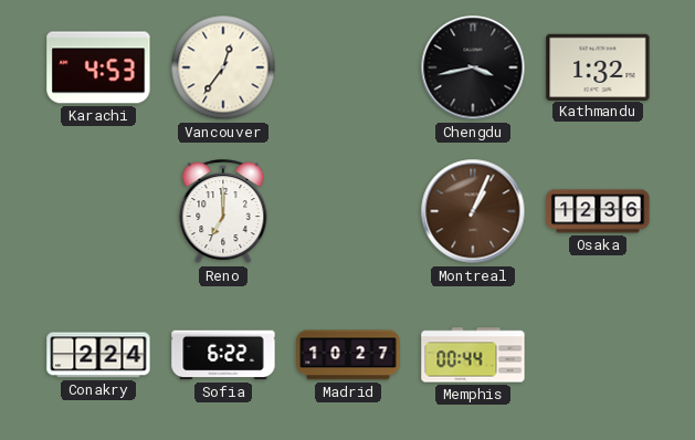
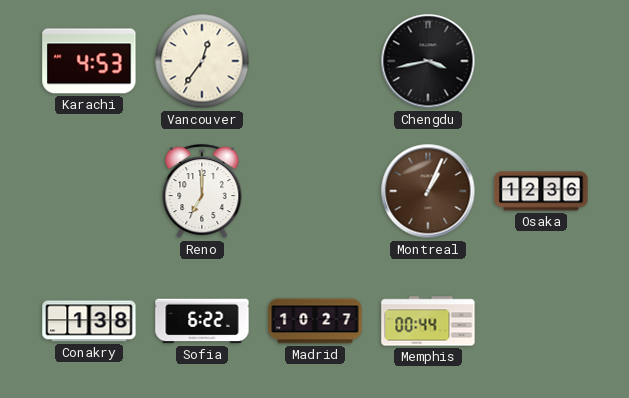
Kathmandu: 1:32 -> none
Conakry: 2:24 -> 1:38
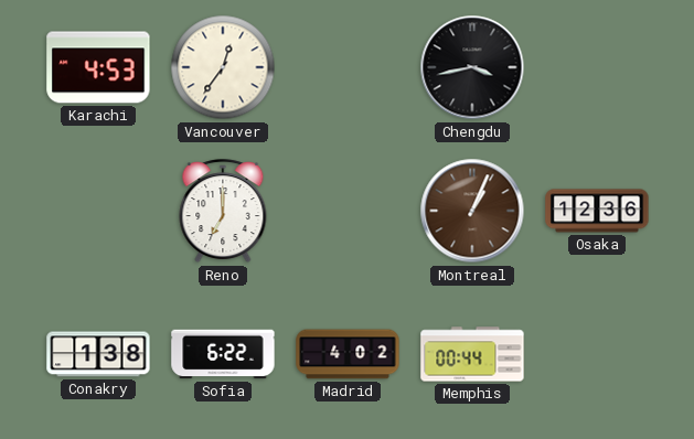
Madrid: 10:27 -> 4:02
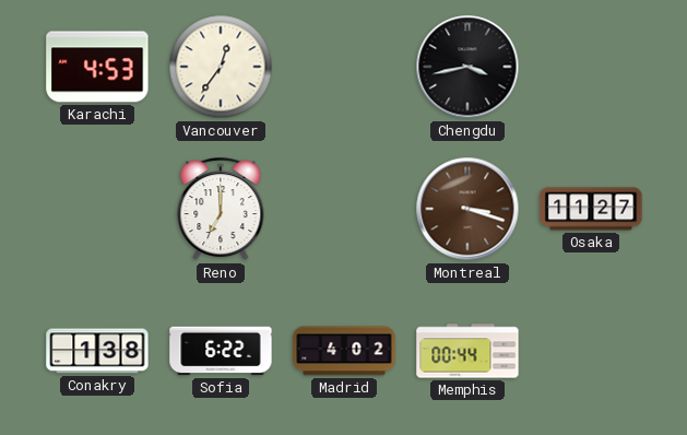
Montreal: 1:04 -> 3:18
Osaka: 12:36 -> 11:27
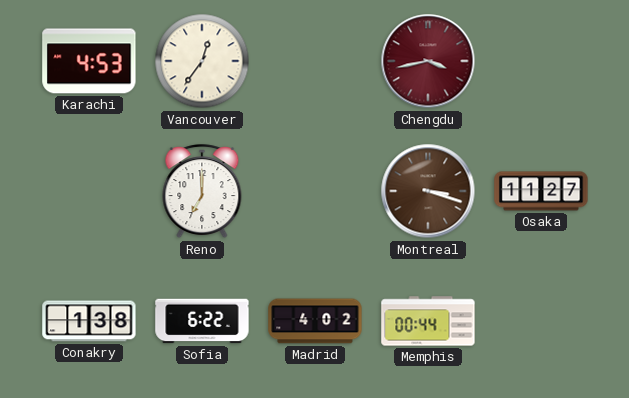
Chengdu dial: black -> burgundy
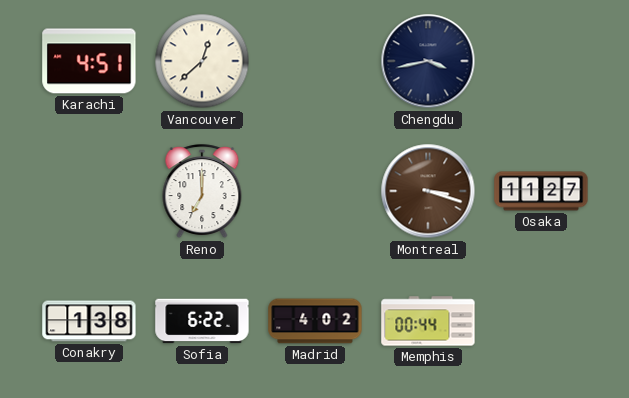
Karachi: 4:53 -> 4:51
Vancouver: 12:36 -> 12:38
Chengdu dial: burgundy -> navy
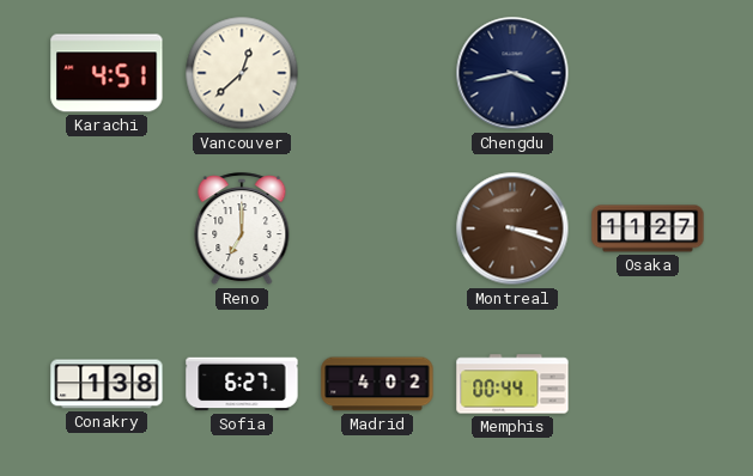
Sofia: 6:22 -> 6:27
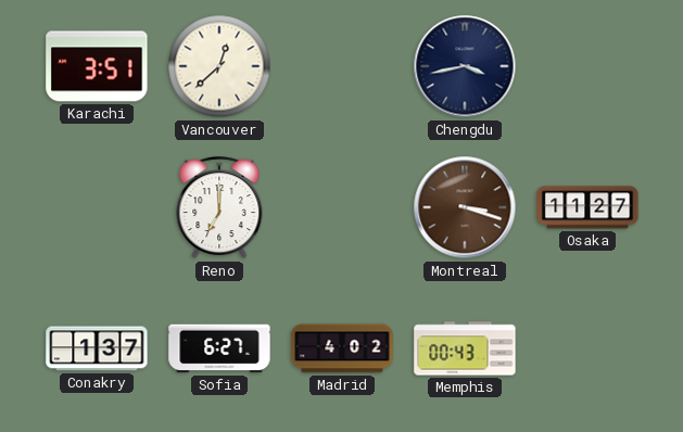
Karachi: 4:51 -> 3:51
Conakry: 1:38 -> 1:37
Memphis: 00:44 -> 00:43
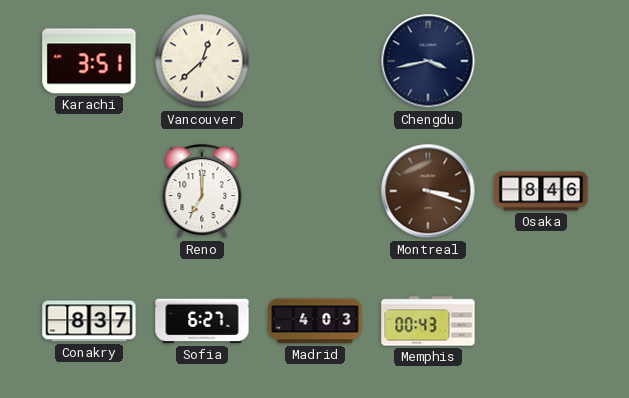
Osaka: 11:27 -> 8:46
Conakry: 1:37 -> 8:37
Madrid: 4:02 -> 4:03
